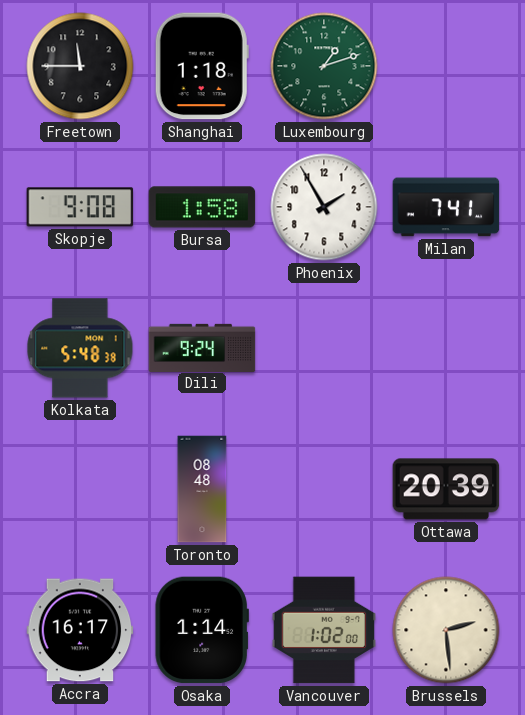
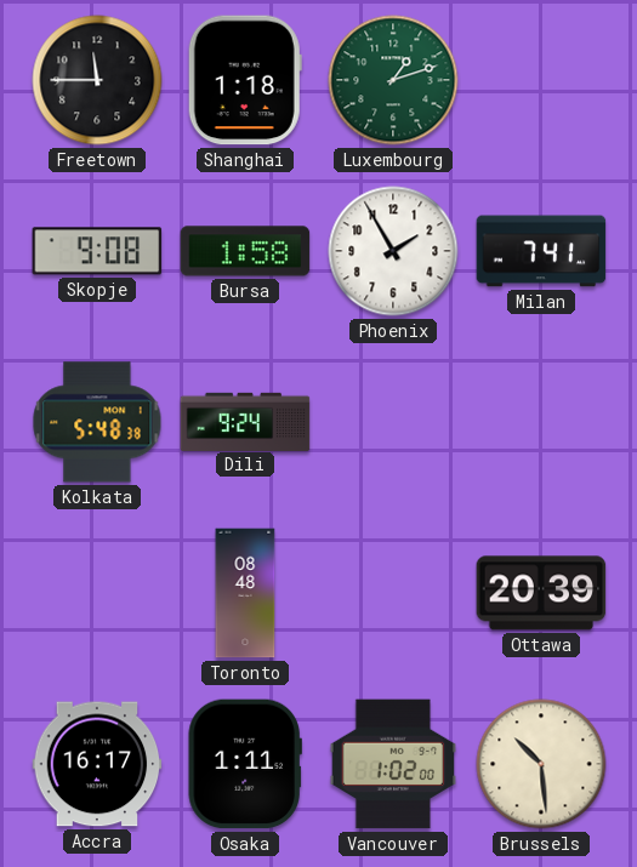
Osaka: 1:14 -> 1:11
Brussels: 2:29 -> 10:29
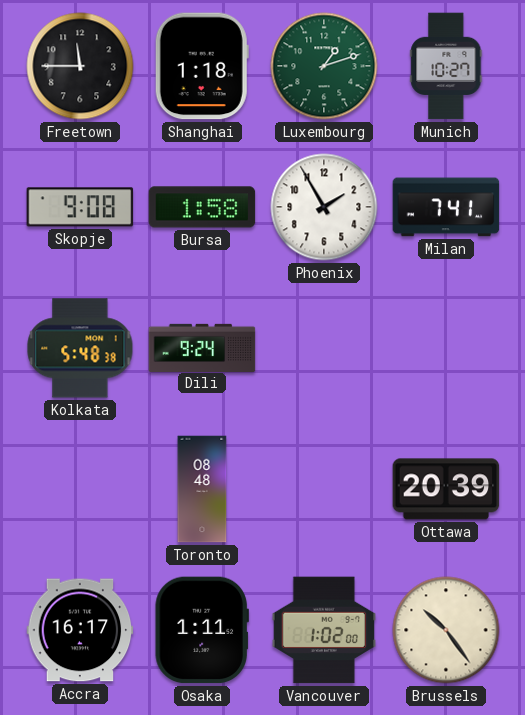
Munich: none -> 10:27
Brussels: 10:29 -> 10:24
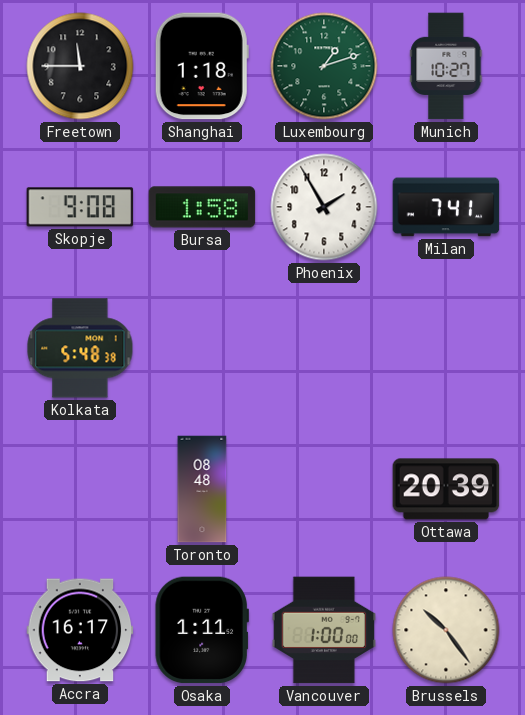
Dili: 9:24 -> none
Vancouver: 1:02 -> 1:00
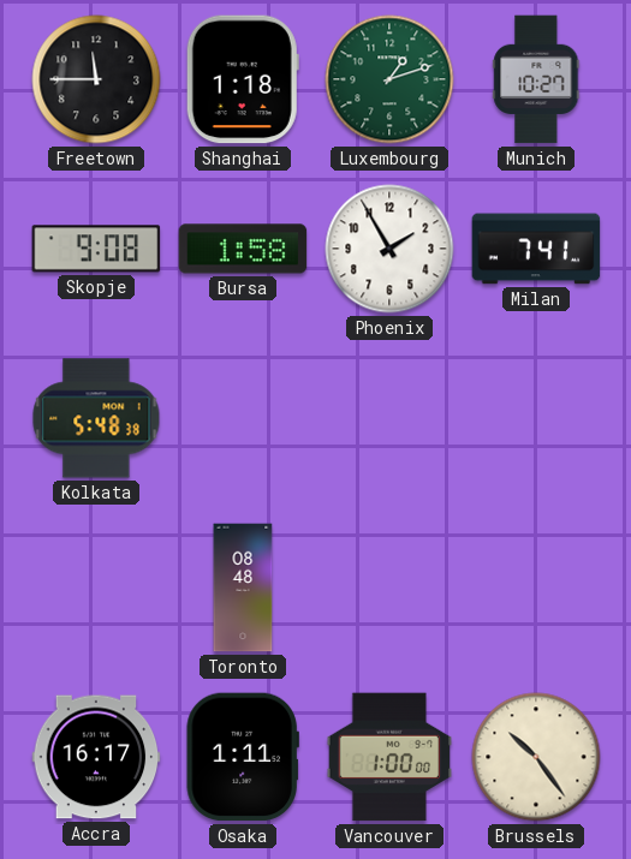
Ottawa: 20:39 -> none
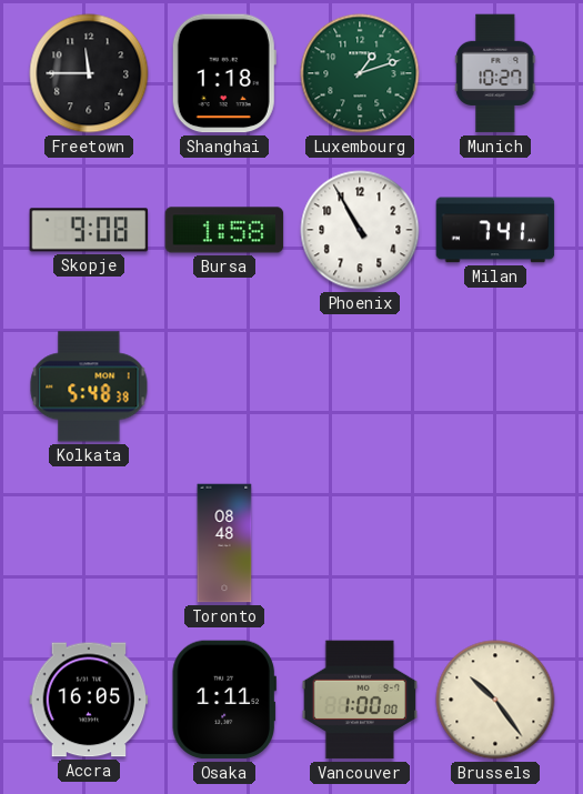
Phoenix: 1:55 -> 10:55
Accra: 16:17 -> 16:05
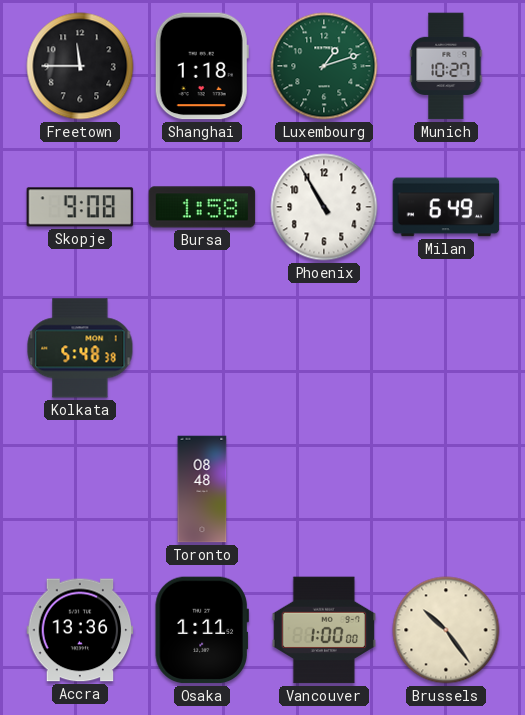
Milan: 7:41 -> 6:49
Accra: 16:05 -> 13:36
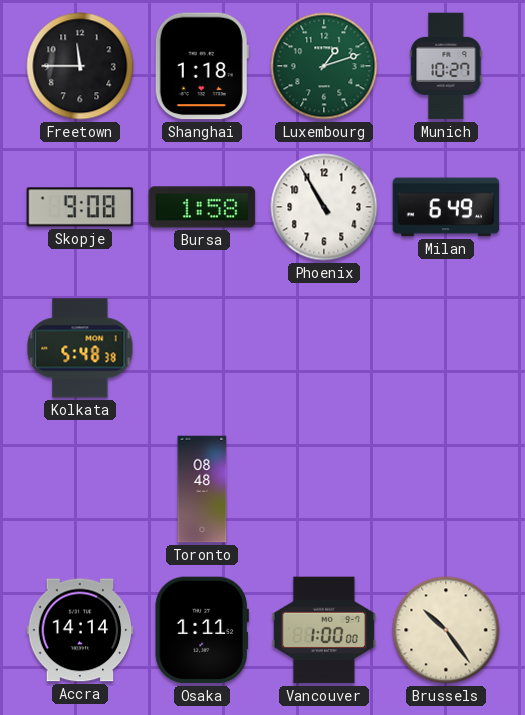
Accra: 13:36 -> 14:14
